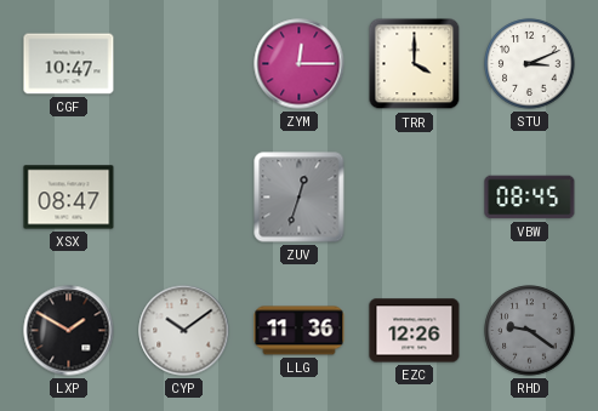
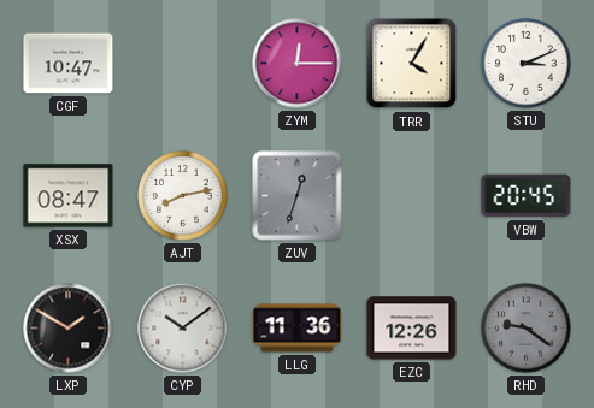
TRR: 4:00 -> 4:05
AJT: none -> 8:13
VBW: 08:45 -> 20:45
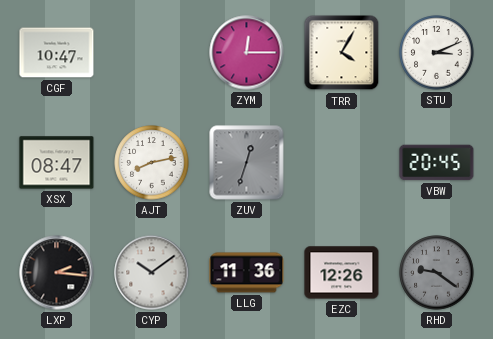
LXP: 1:50 -> 2:16
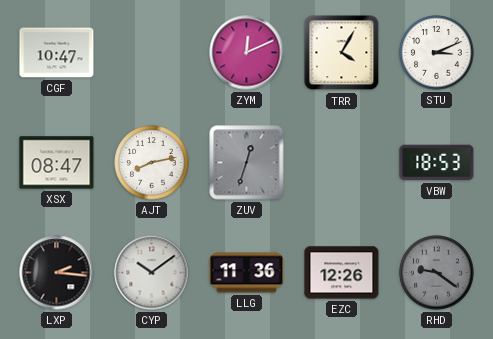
ZYM: 12:15 -> 12:11
VBW: 20:45 -> 18:53
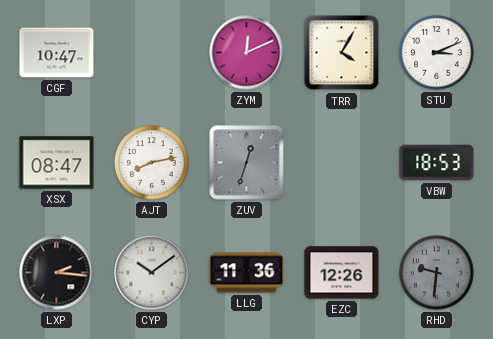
RHD: 9:21 -> 9:31
